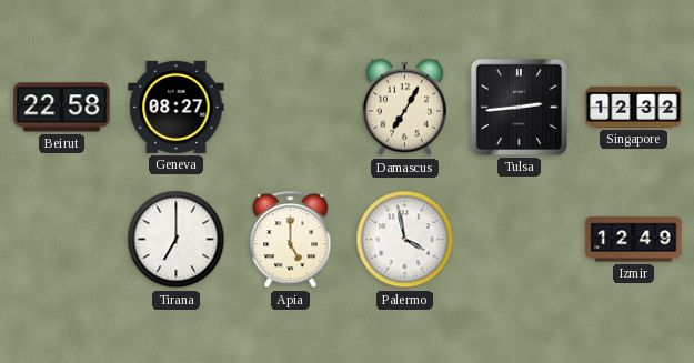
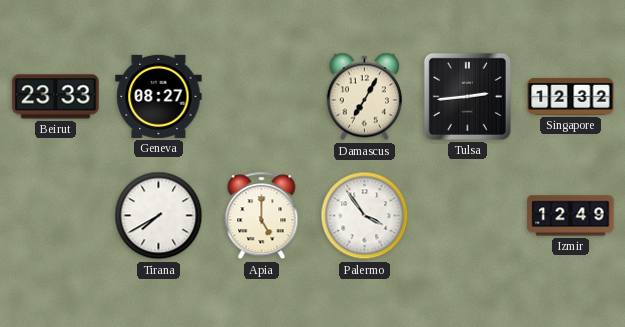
Beirut: 22:58 -> 23:33
Tirana: 7:00 -> 7:40
Palermo: 3:58 -> 3:54
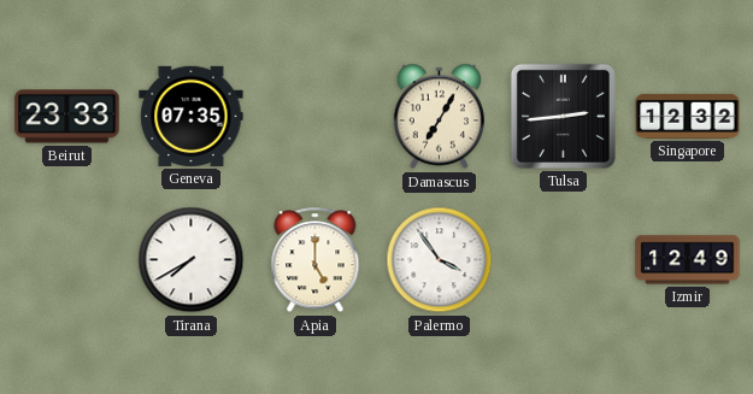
Geneva: 08:27 -> 07:35
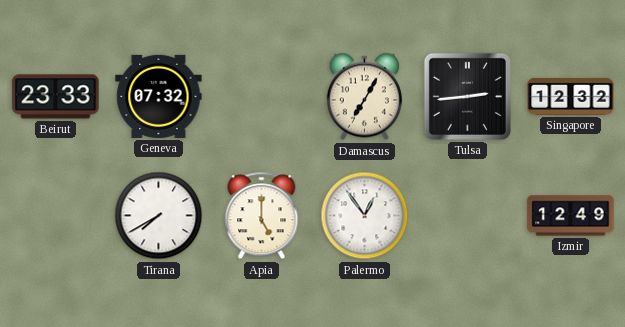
Geneva: 07:35 -> 07:32
Palermo: 3:54 -> 12:54
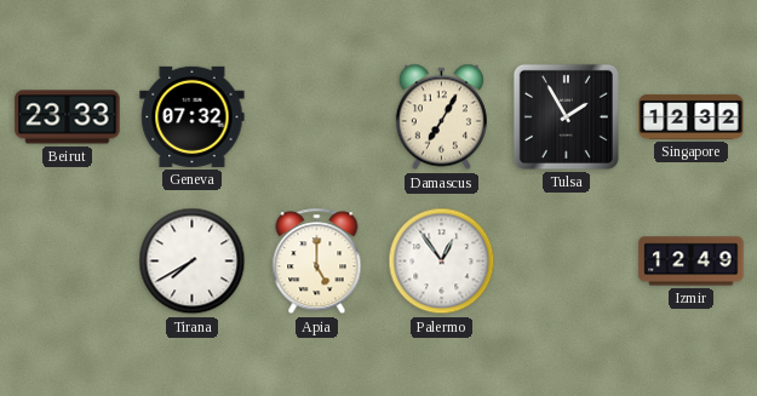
Tulsa: 2:44 -> 1:55
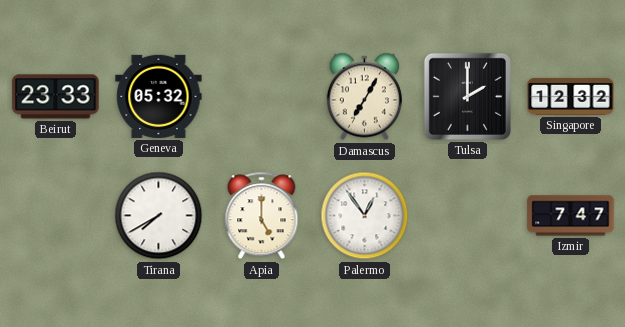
Geneva: 07:32 -> 05:32
Tulsa: 1:55 -> 2:00
Izmir: 12:49 -> 7:47
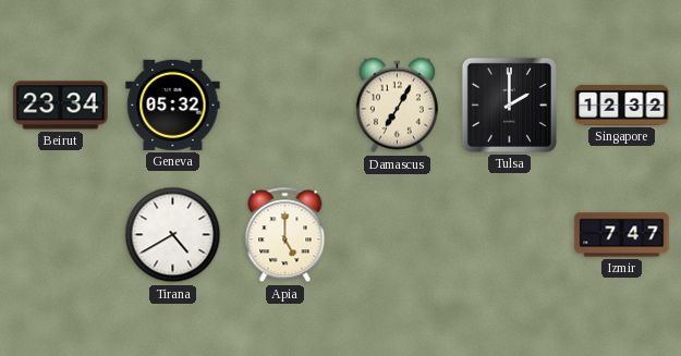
Beirut: 23:33 -> 23:34
Tirana: 7:40 -> 4:40
Palermo: 12:54 -> none
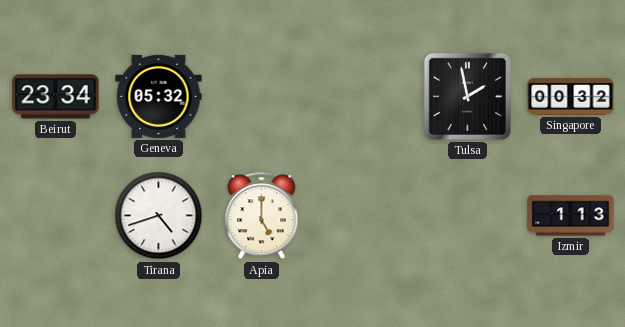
Damascus: 7:05 -> none
Tulsa: 2:00 -> 1:58
Singapore: 12:32 -> 00:32
Tirana: 4:40 -> 4:42
Izmir: 7:47 -> 1:13
